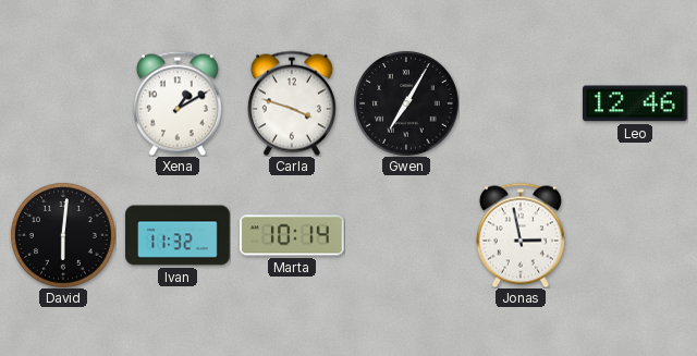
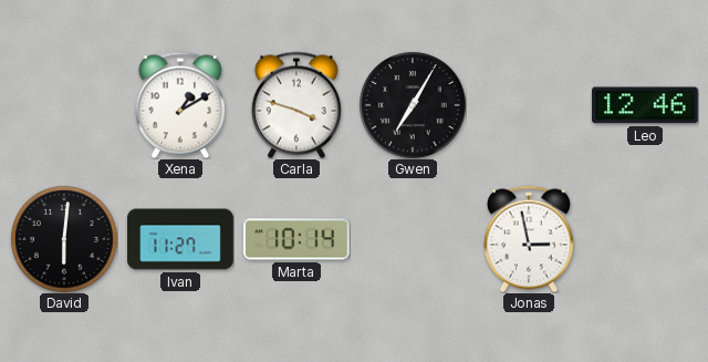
Ivan: 11:32 -> 11:27
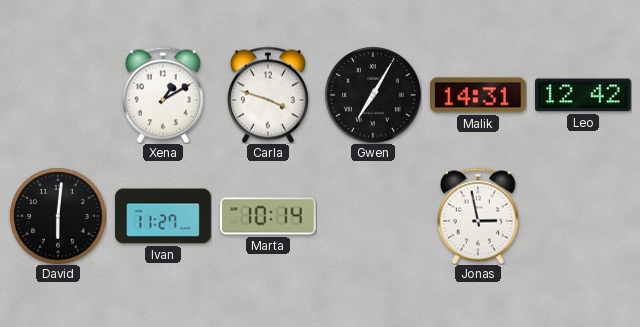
Malik: none -> 14:31
Leo: 12:46 -> 12:42
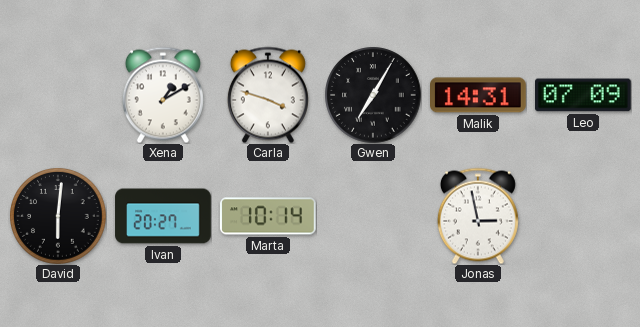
Leo: 12:42 -> 07:09
Ivan: 11:27 -> 20:27
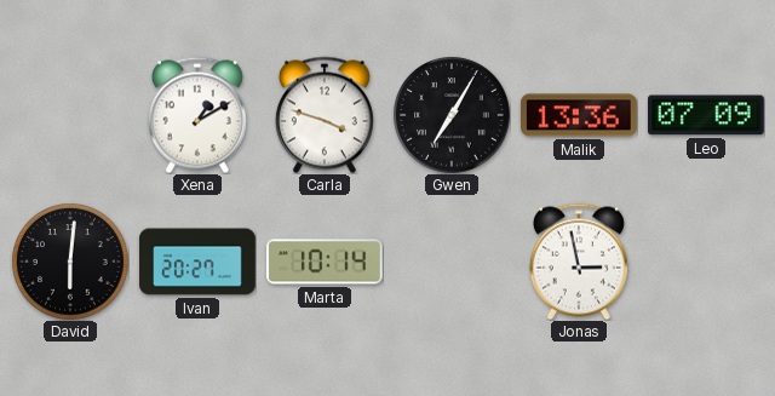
Malik: 14:31 -> 13:36
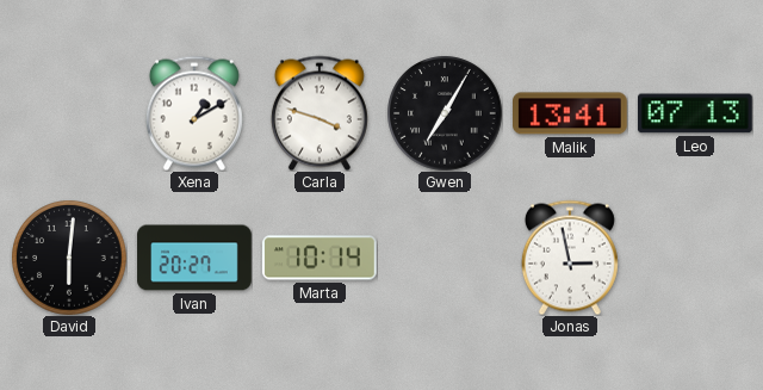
Malik: 13:36 -> 13:41
Leo: 07:09 -> 07:13
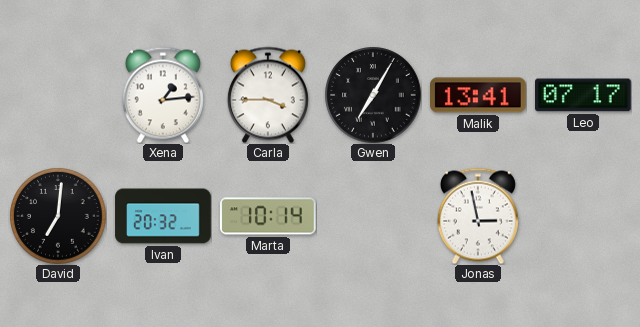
Xena: 1:10 -> 1:14
Carla: 3:48 -> 3:45
Leo: 07:13 -> 07:17
David: 6:01 -> 7:01
Ivan: 20:27 -> 20:32
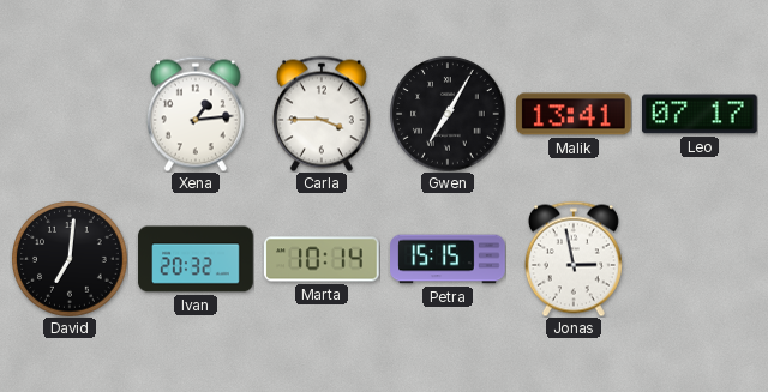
Petra: none -> 15:15
